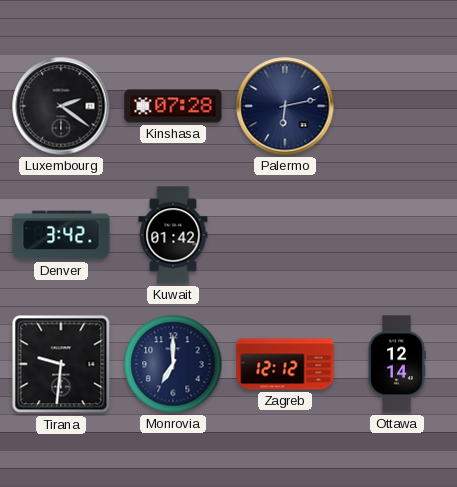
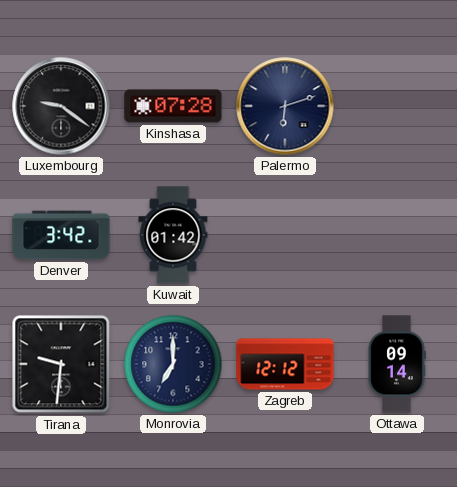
Luxembourg: 2:21 -> 9:21
Palermo: 6:13 -> 6:12
Ottawa: 12:14 -> 09:14
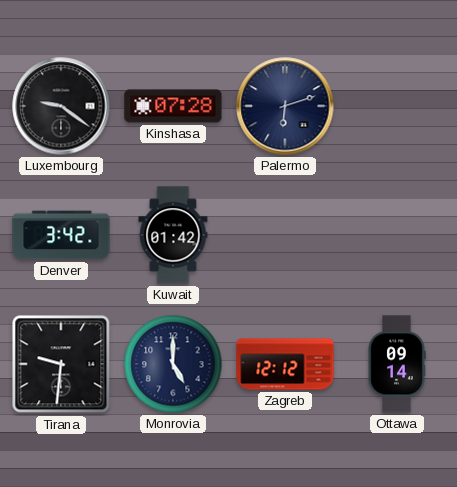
Monrovia: 7:00 -> 5:00
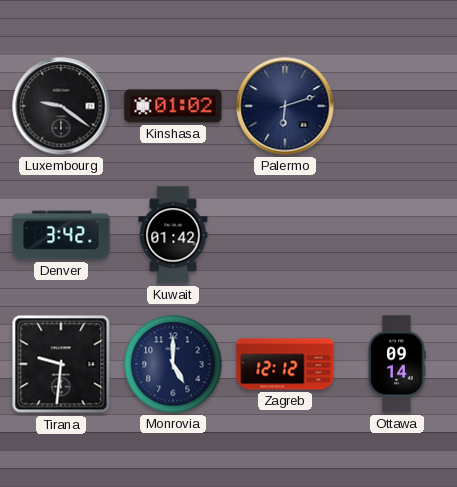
Kinshasa: 07:28 -> 01:02
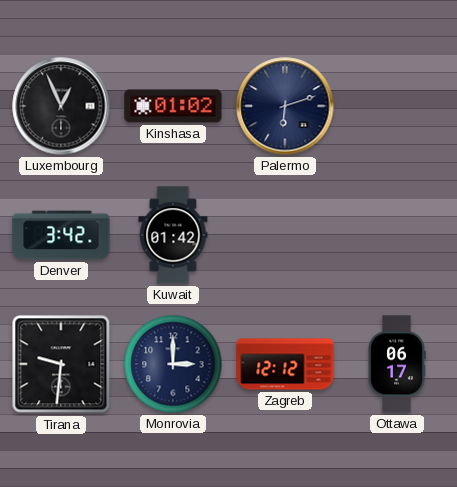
Luxembourg: 9:21 -> 12:56
Monrovia: 5:00 -> 3:00
Ottawa: 09:14 -> 06:17
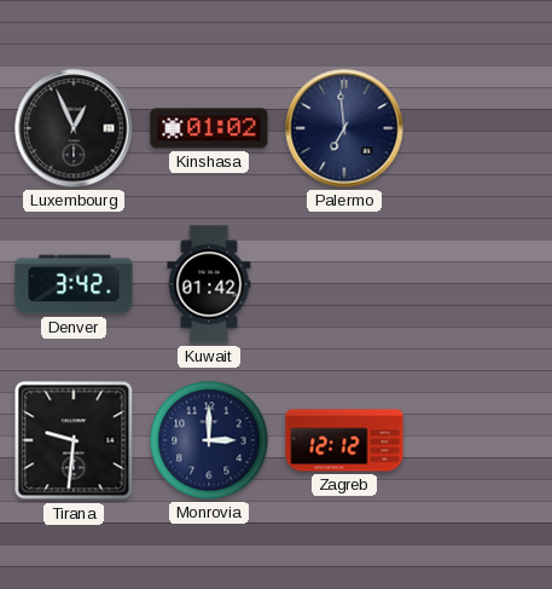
Palermo: 6:12 -> 6:59
Ottawa: 06:17 -> none
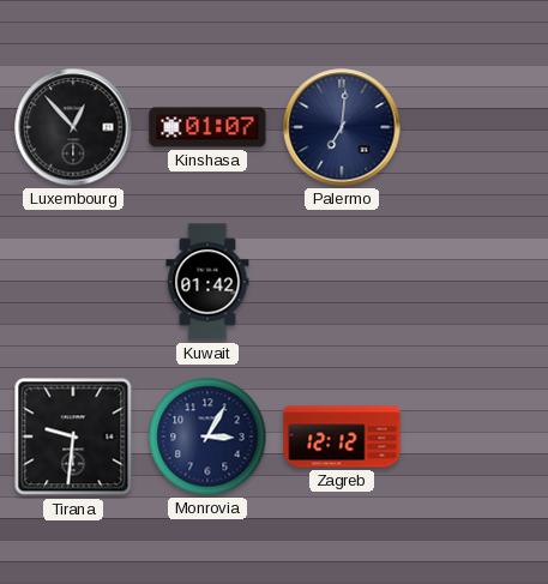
Luxembourg: 12:56 -> 12:53
Kinshasa: 01:02 -> 01:07
Palermo: 6:59 -> 7:01
Denver: 3:42 -> none
Monrovia: 3:00 -> 3:05
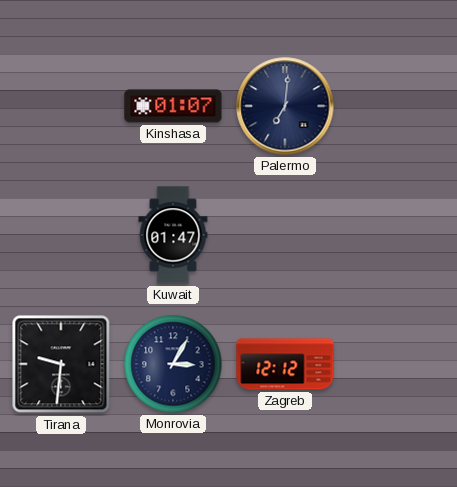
Luxembourg: 12:53 -> none
Kuwait: 01:42 -> 01:47
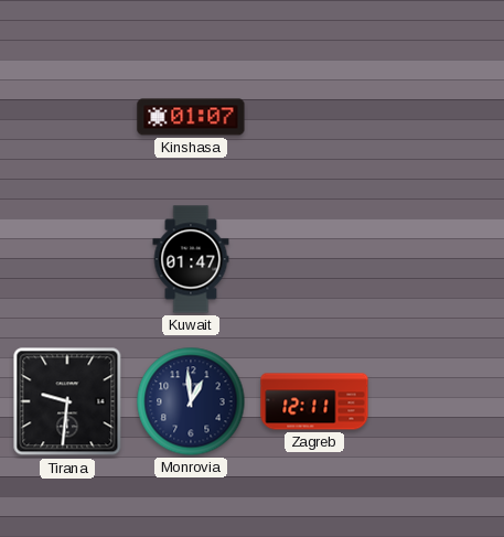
Palermo: 7:01 -> none
Monrovia: 3:05 -> 12:59
Zagreb: 12:12 -> 12:11
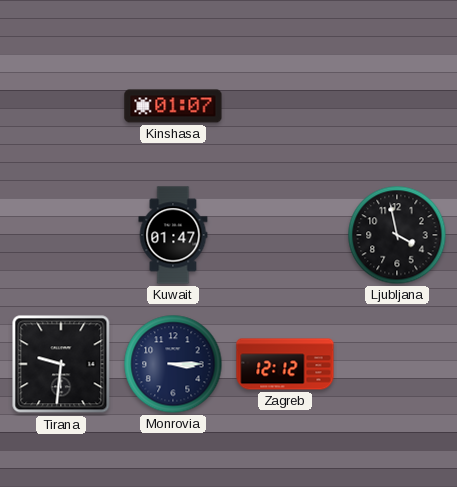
Ljubljana: none -> 3:58
Monrovia: 12:59 -> 3:15
Zagreb: 12:11 -> 12:12
